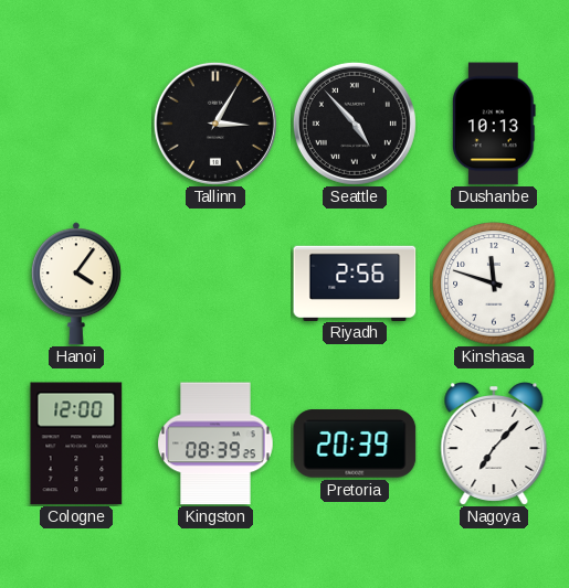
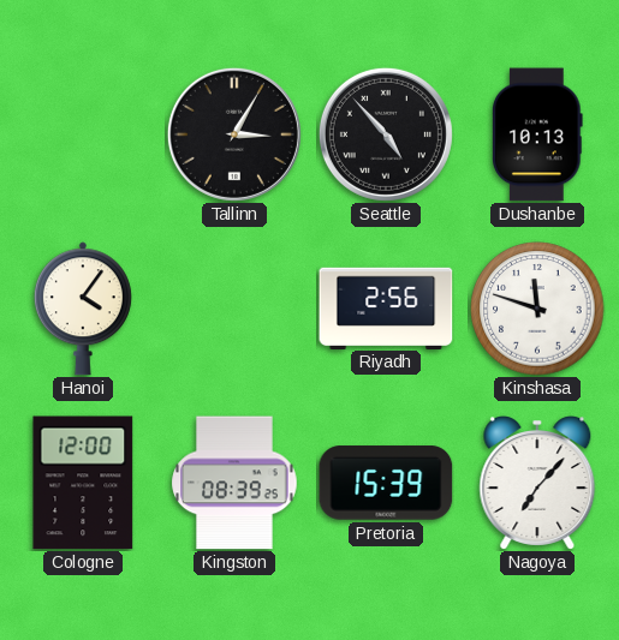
Pretoria: 20:39 -> 15:39
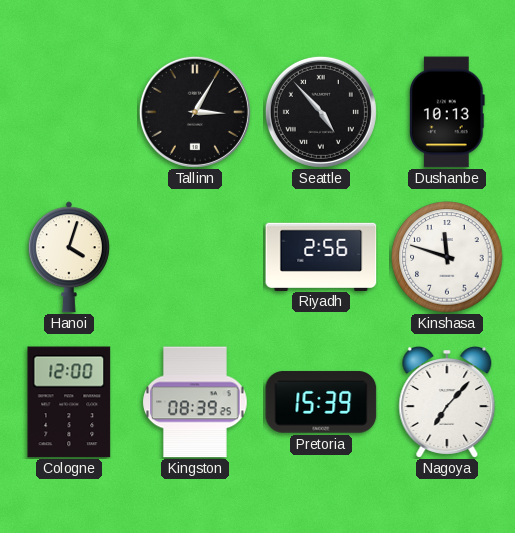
Hanoi: 4:06 -> 4:03
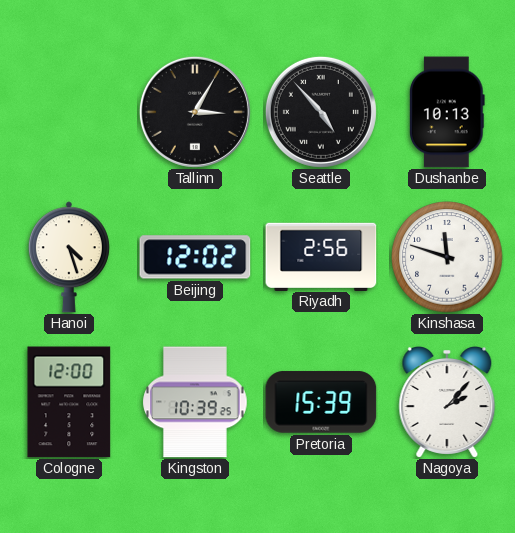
Hanoi: 4:03 -> 4:27
Beijing: none -> 12:02
Kingston: 08:39 -> 10:39
Nagoya: 7:07 -> 2:07
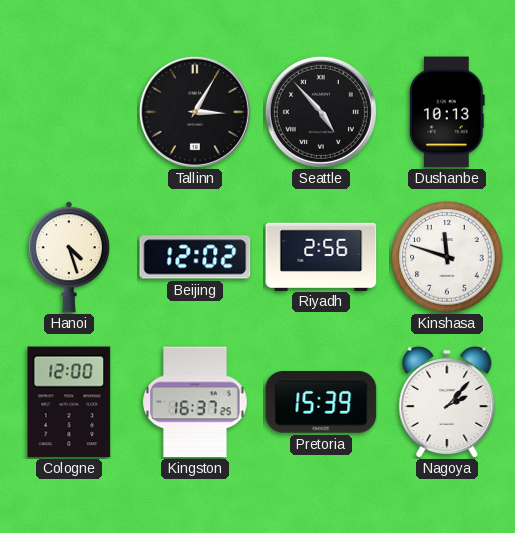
Kingston: 10:39 -> 16:37
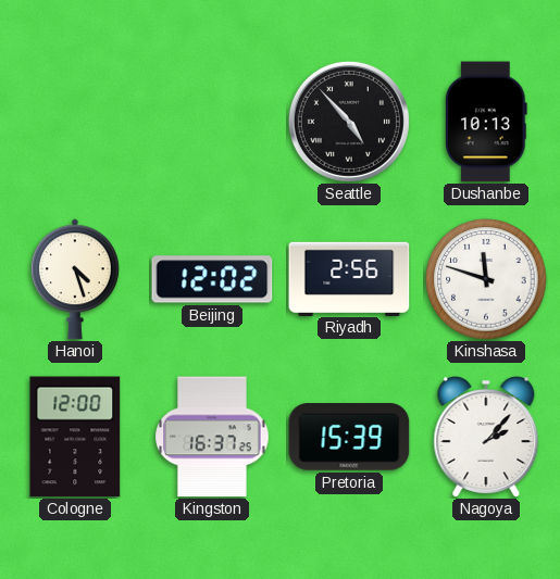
Tallinn: 3:05 -> none
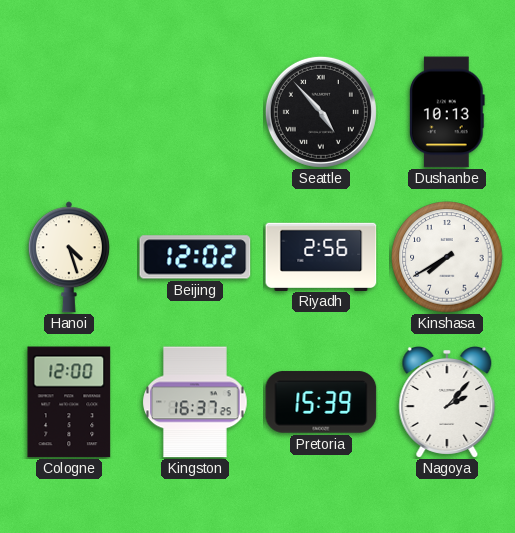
Kinshasa: 11:48 -> 7:40
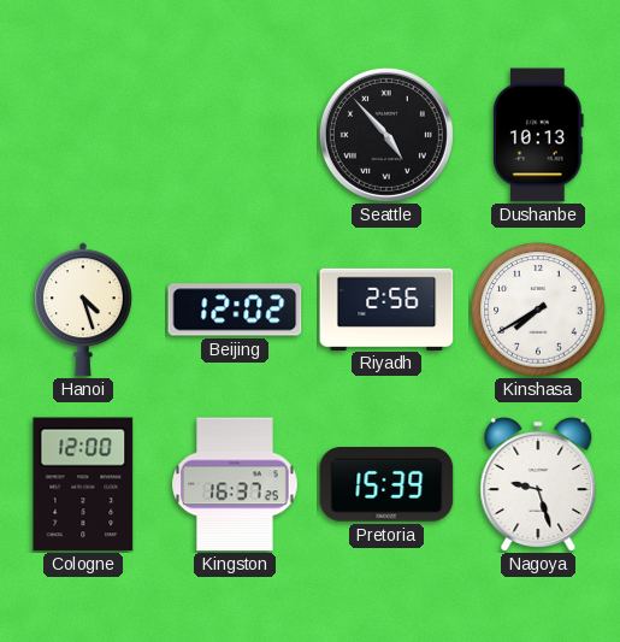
Nagoya: 2:07 -> 9:27
